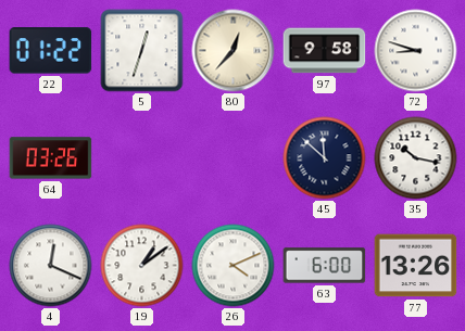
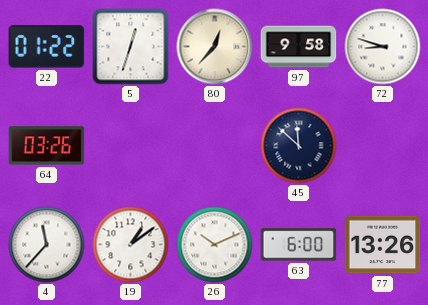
35: 10:17 -> none
4: 12:19 -> 11:37
26: 4:11 -> 10:11
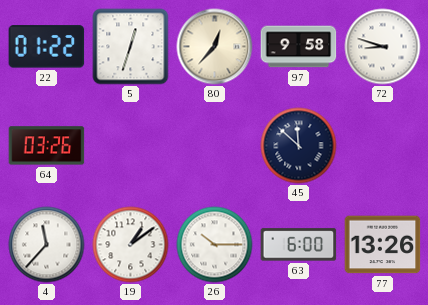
26: 10:11 -> 10:15
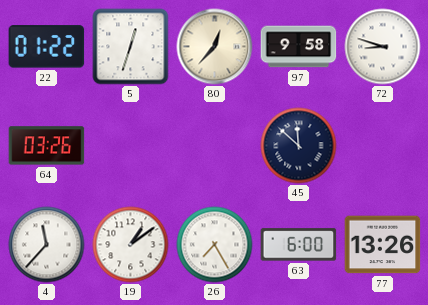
26: 10:15 -> 7:25
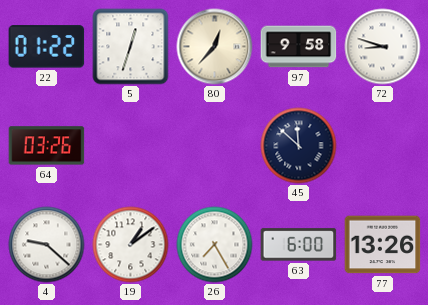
4: 11:37 -> 9:22
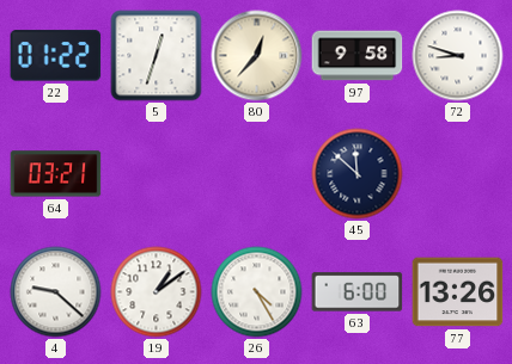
64: 03:26 -> 03:21
26: 7:25 -> 4:25
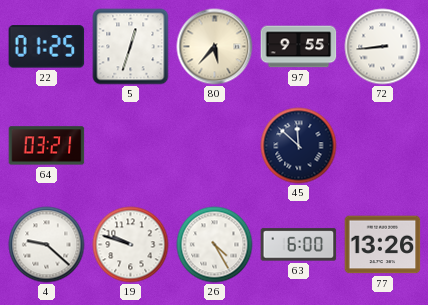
22: 01:22 -> 01:25
80: 12:37 -> 5:37
97: 9:58 -> 9:55
72: 8:48 -> 8:44
19: 1:09 -> 9:48
